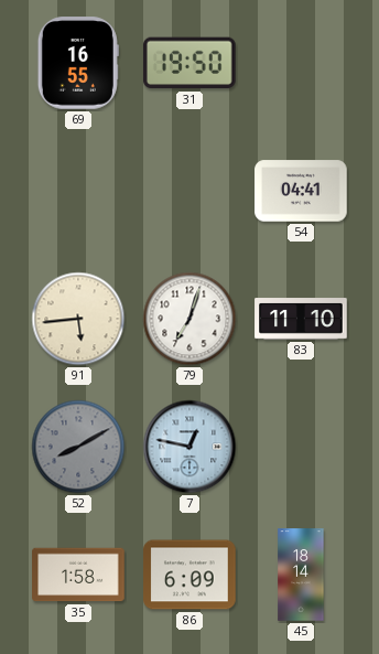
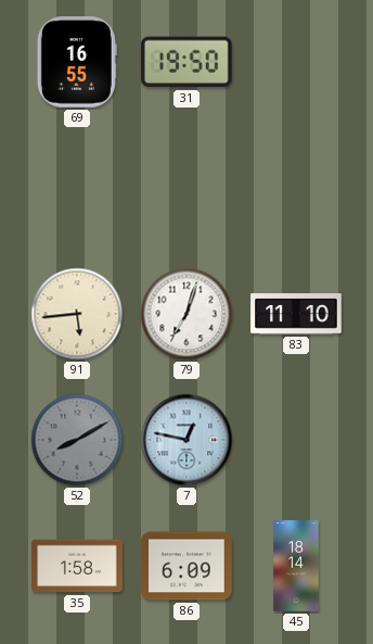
54: 04:41 -> none
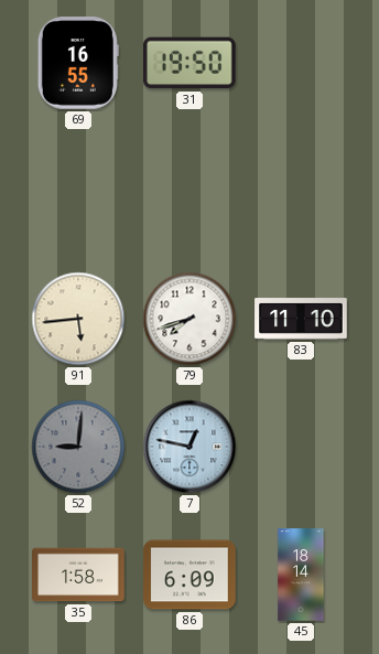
79: 7:03 -> 7:42
52: 8:10 -> 9:01
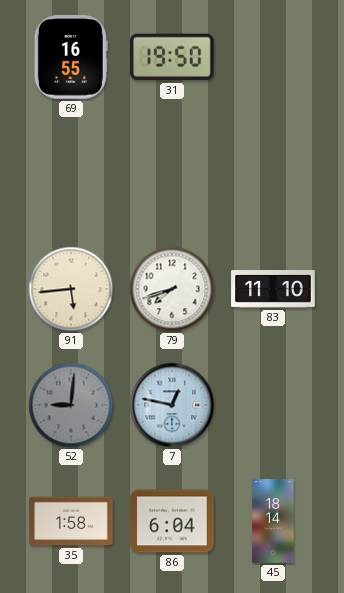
86: 6:09 -> 6:04
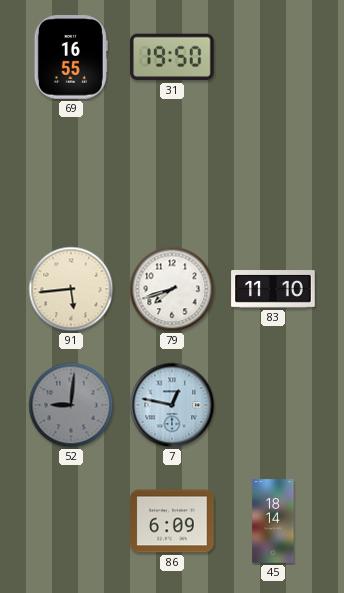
35: 1:58 -> none
86: 6:04 -> 6:09
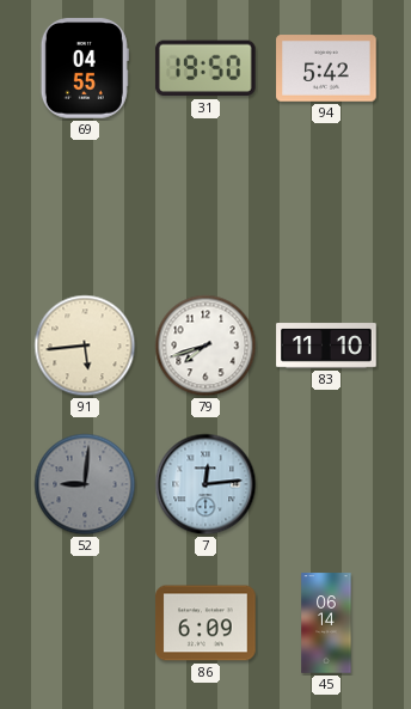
69: 16:55 -> 04:55
94: none -> 5:42
7: 12:47 -> 12:14
45: 18:14 -> 06:14
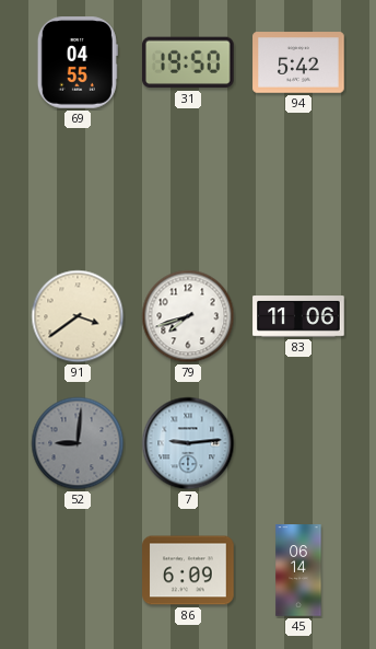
91: 5:44 -> 3:39
83: 11:10 -> 11:06
7: 12:14 -> 9:14
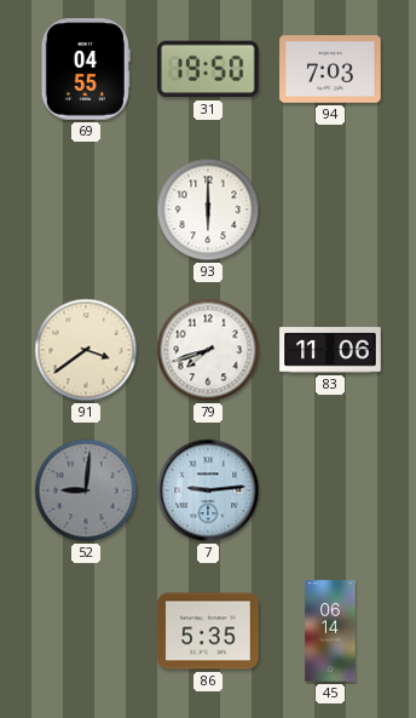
94: 5:42 -> 7:03
93: none -> 6:00
86: 6:09 -> 5:35
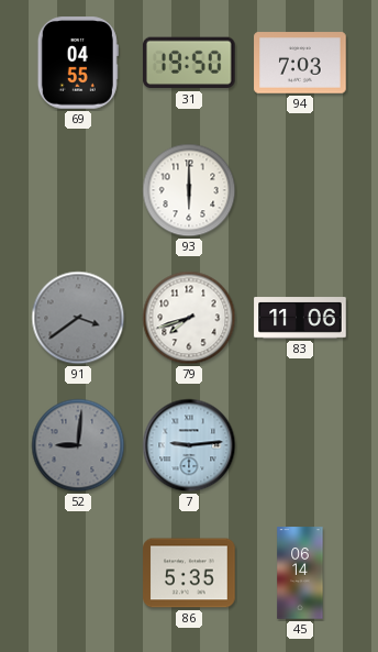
91 dial: cream -> grey
